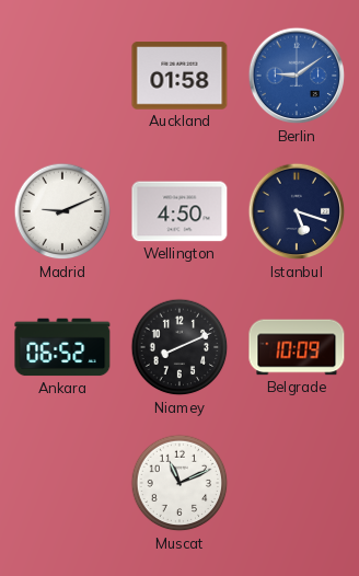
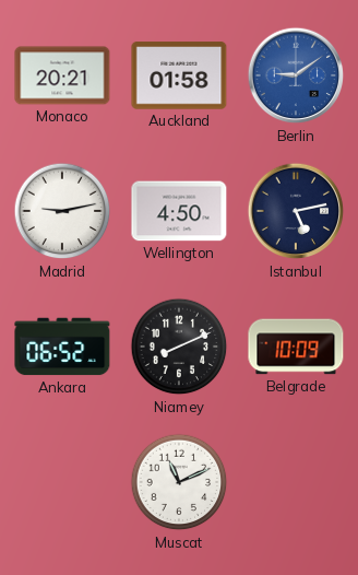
Monaco: none -> 20:21
Madrid: 9:11 -> 9:13
Istanbul: 5:18 -> 5:13
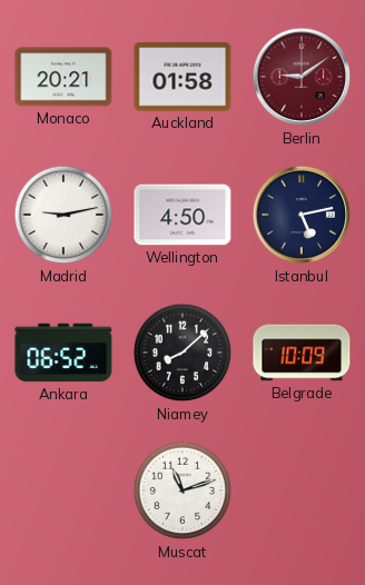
Berlin dial: blue -> burgundy
Niamey: 8:11 -> 8:08
Muscat: 11:11 -> 11:12
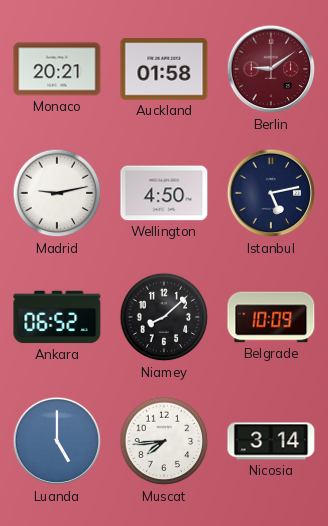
Luanda: none -> 5:00
Muscat: 11:12 -> 7:44
Nicosia: none -> 3:14
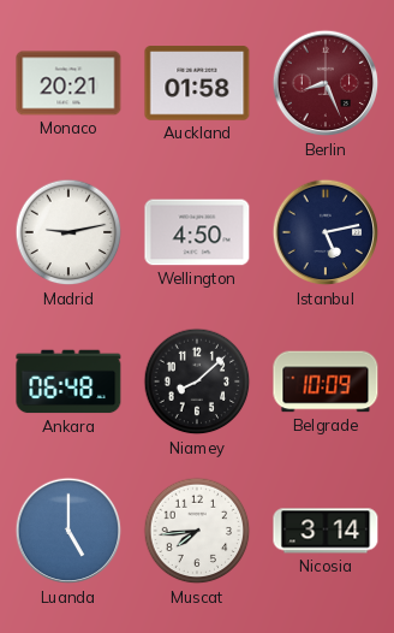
Berlin: 9:09 -> 8:26
Ankara: 06:52 -> 06:48
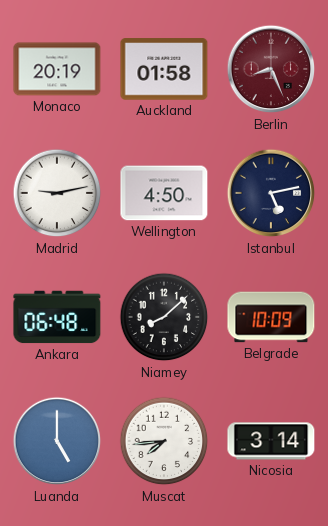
Monaco: 20:21 -> 20:19
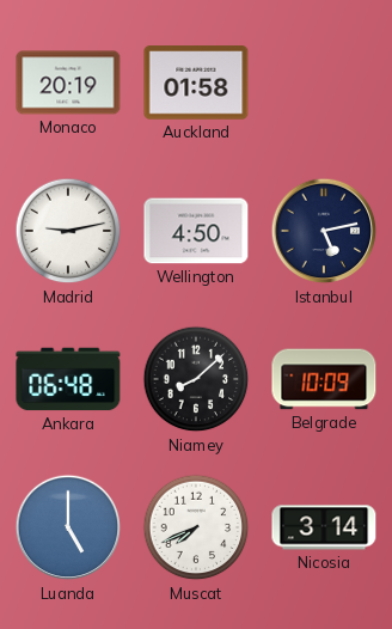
Berlin: 8:26 -> none
Muscat: 7:44 -> 7:41
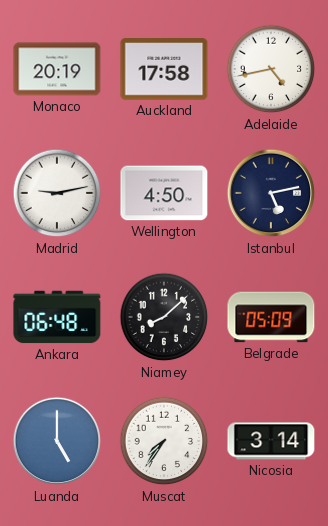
Auckland: 01:58 -> 17:58
Adelaide: none -> 4:43
Belgrade: 10:09 -> 05:09
Muscat: 7:41 -> 7:36
